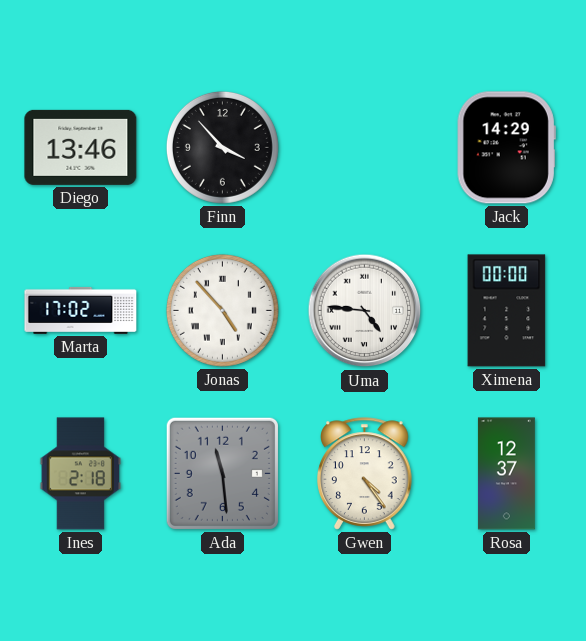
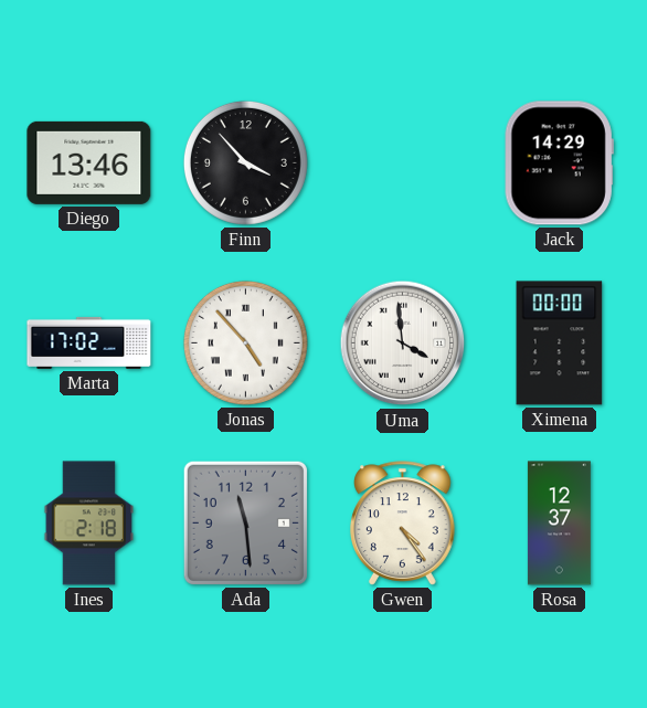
Uma: 4:46 -> 3:59
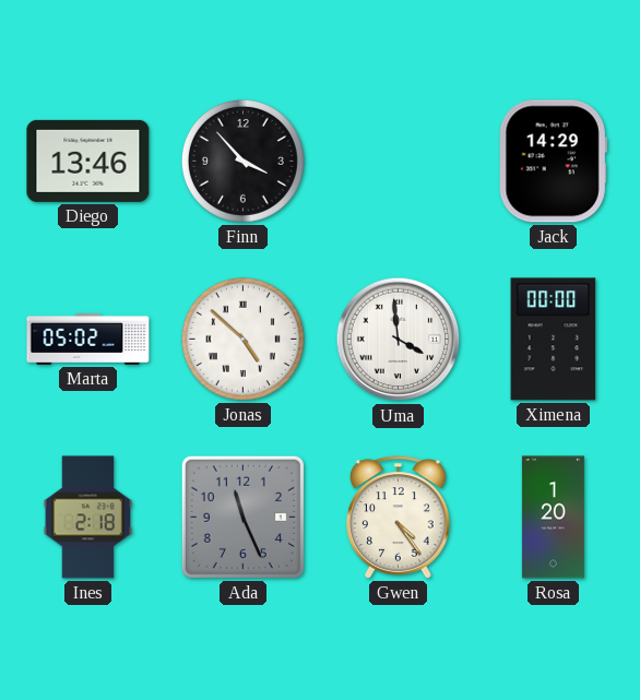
Marta: 17:02 -> 05:02
Jonas: 4:53 -> 4:52
Ada: 11:29 -> 11:26
Rosa: 12:37 -> 1:20
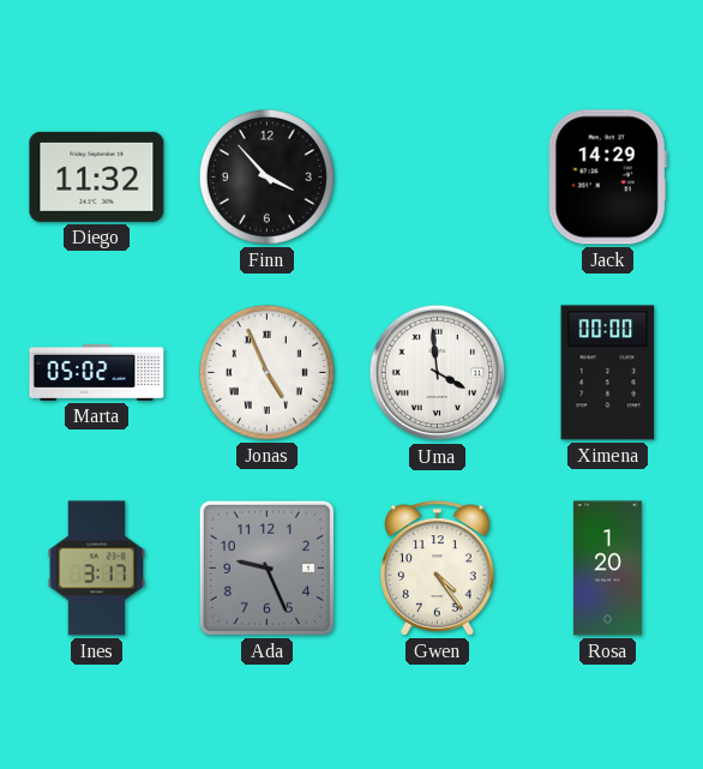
Diego: 13:46 -> 11:32
Jonas: 4:52 -> 4:56
Ines: 2:18 -> 3:17
Ada: 11:26 -> 9:26
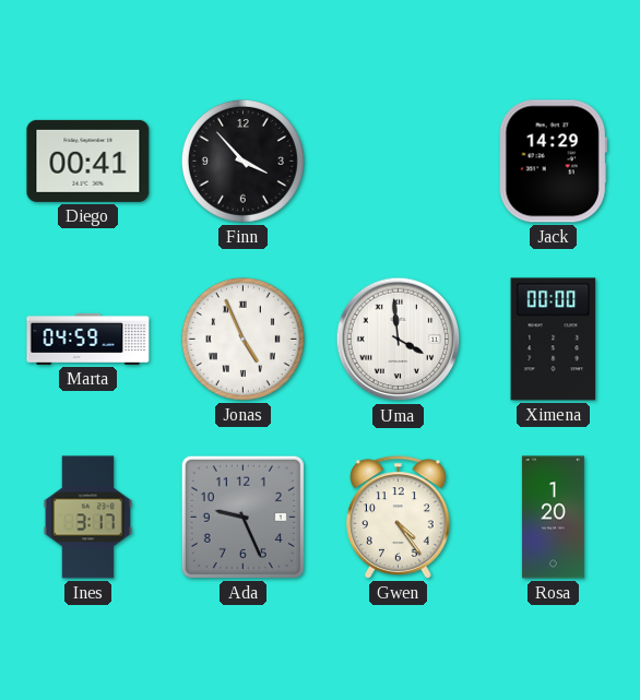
Diego: 11:32 -> 00:41
Marta: 05:02 -> 04:59
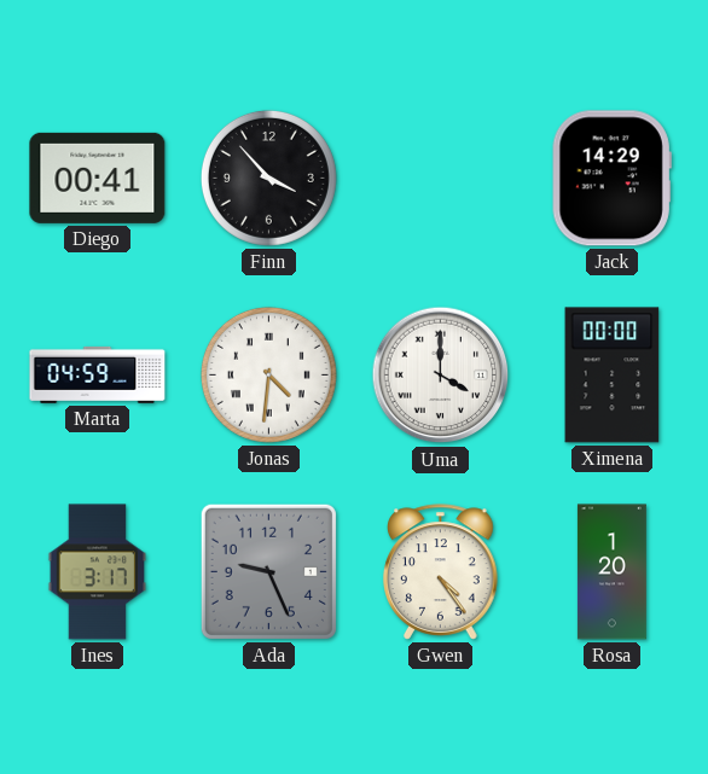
Jonas: 4:56 -> 4:31
Uma: 3:59 -> 4:00
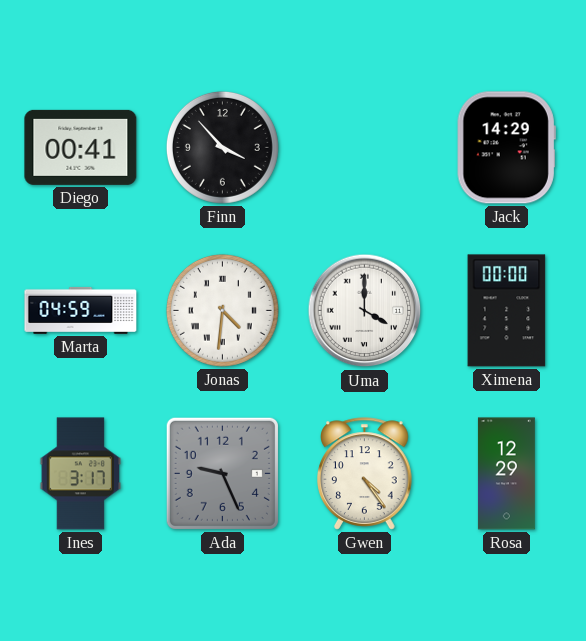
Rosa: 1:20 -> 12:29
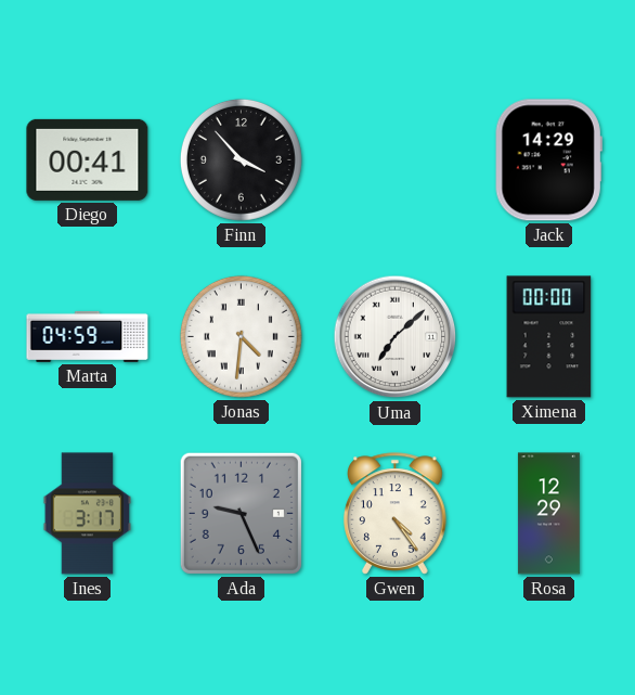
Uma: 4:00 -> 7:08
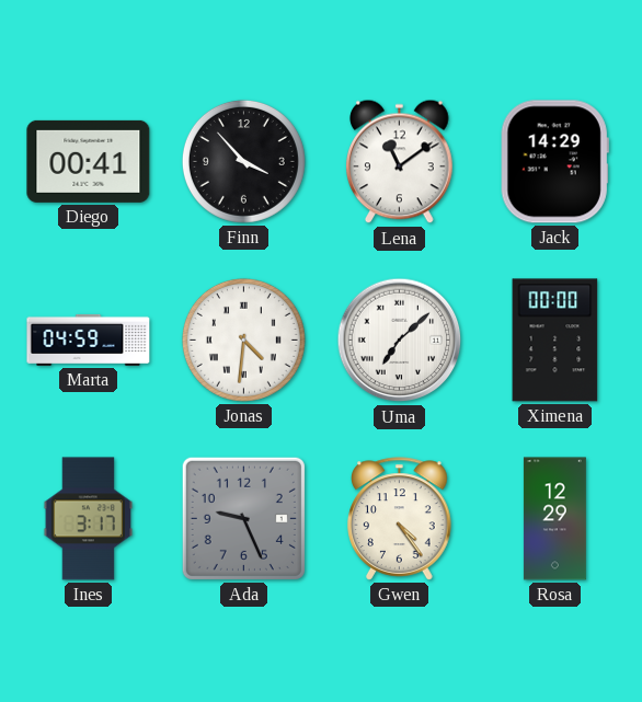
Lena: none -> 11:09
